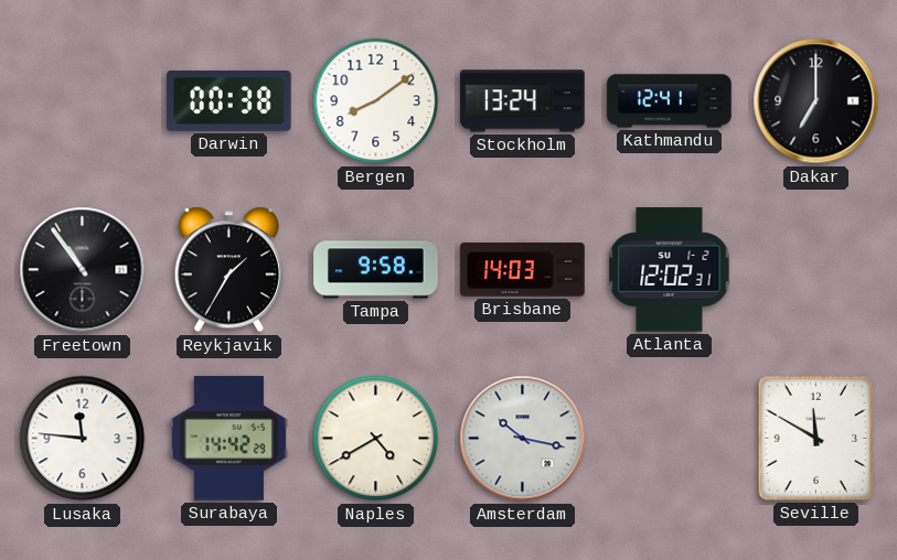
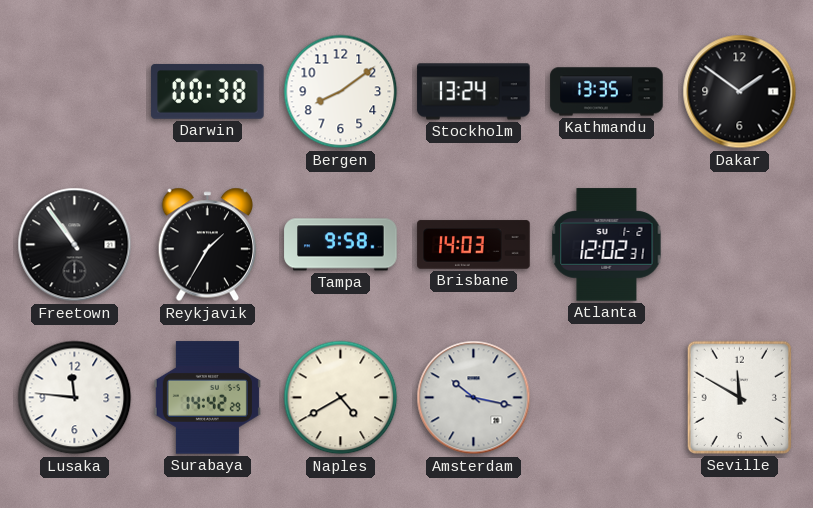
Kathmandu: 12:41 -> 13:35
Dakar: 7:00 -> 1:51
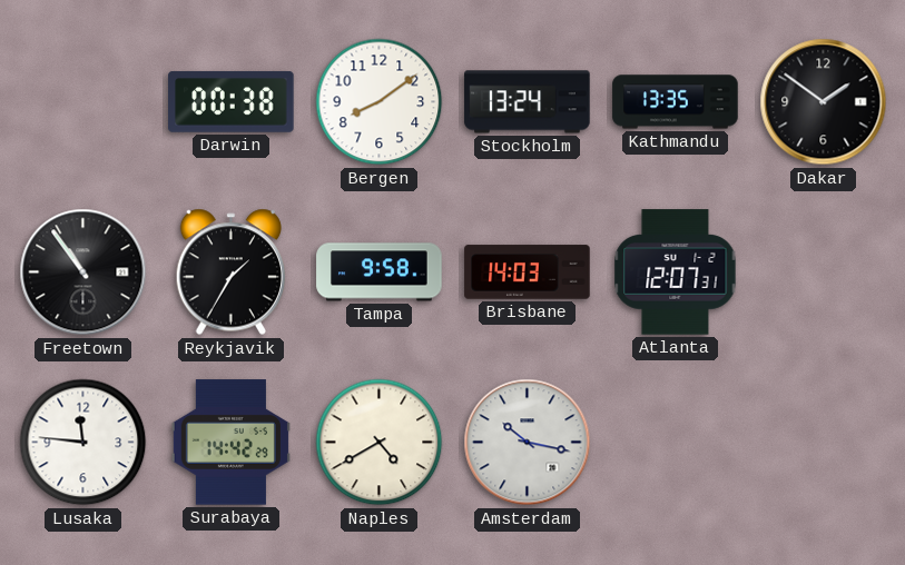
Atlanta: 12:02 -> 12:07
Seville: 11:50 -> none
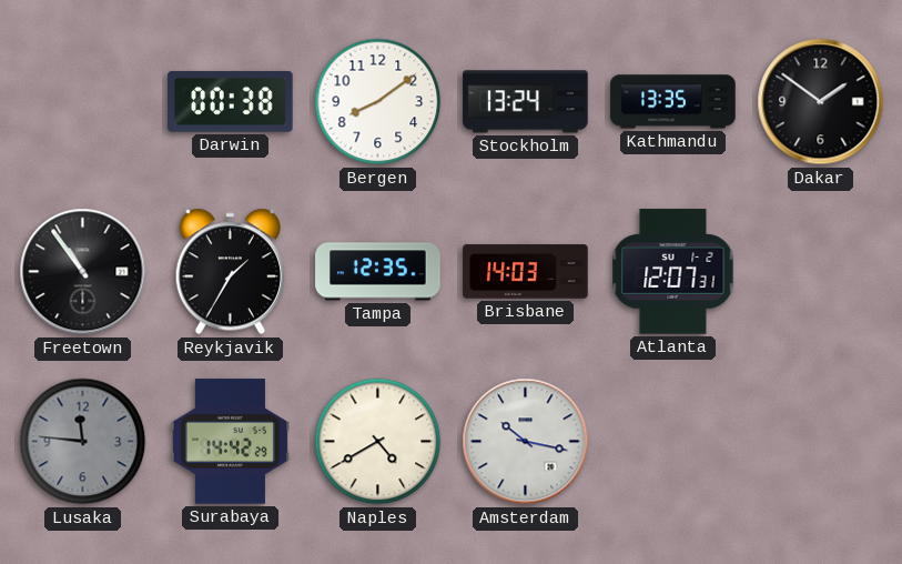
Tampa: 9:58 -> 12:35
Lusaka dial: white -> grey
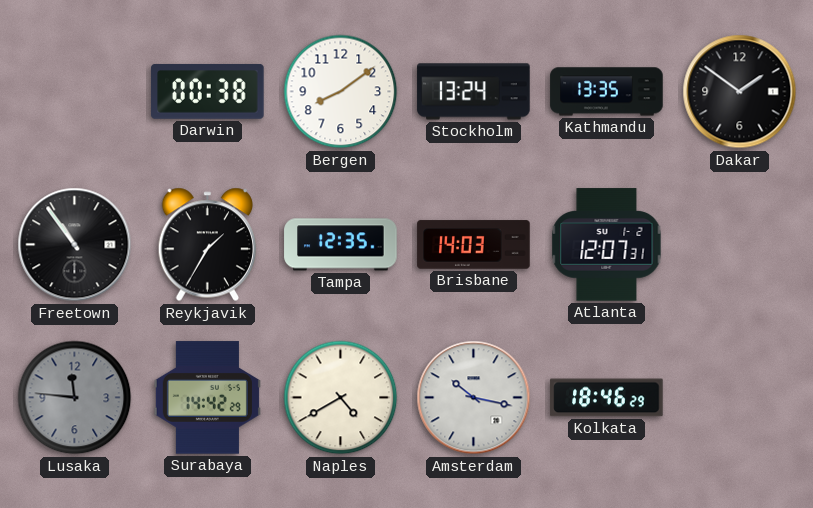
Kolkata: none -> 18:46
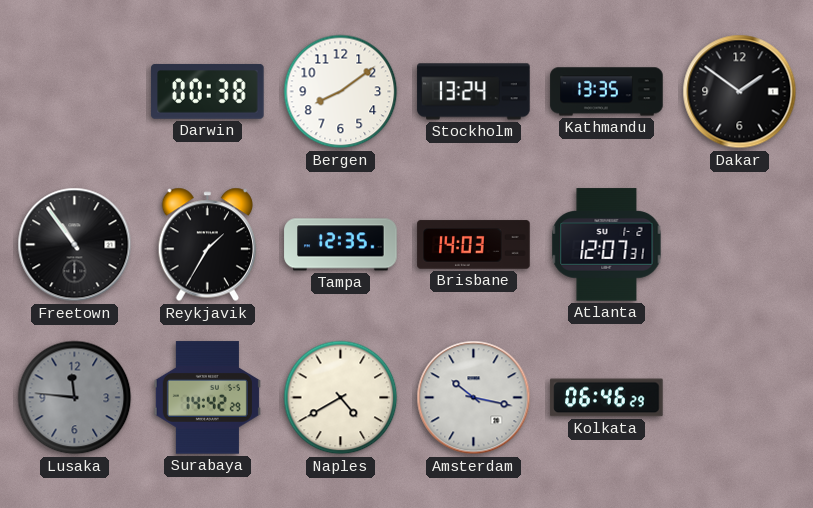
Kolkata: 18:46 -> 06:46
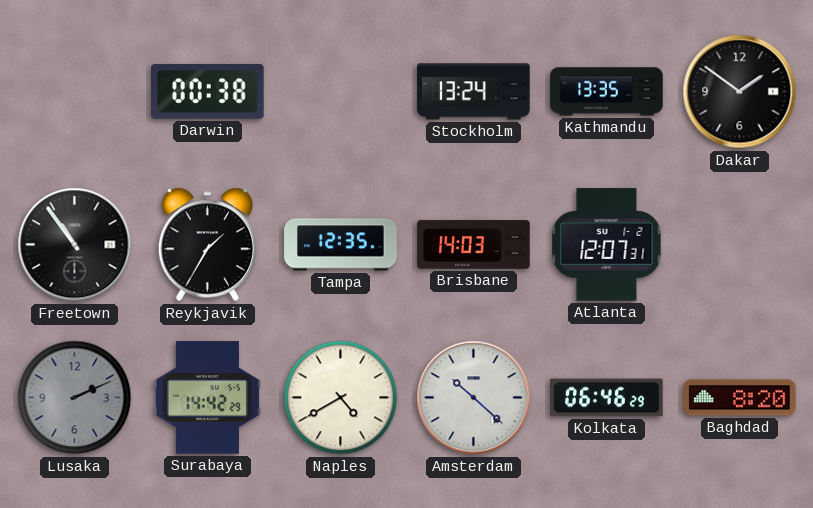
Bergen: 8:09 -> none
Lusaka: 11:46 -> 2:11
Amsterdam: 10:17 -> 10:22
Baghdad: none -> 8:20
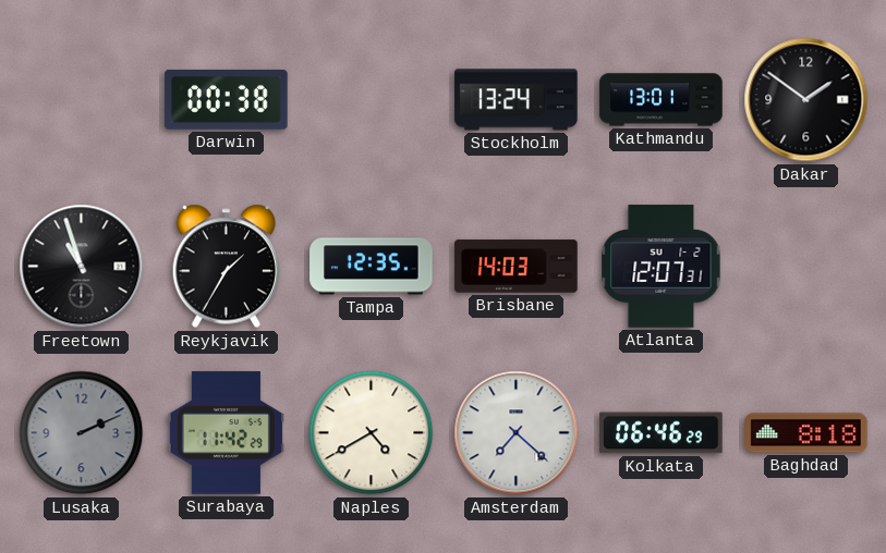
Kathmandu: 13:35 -> 13:01
Freetown: 10:54 -> 10:57
Surabaya: 14:42 -> 11:42
Amsterdam: 10:22 -> 7:22
Baghdad: 8:20 -> 8:18
